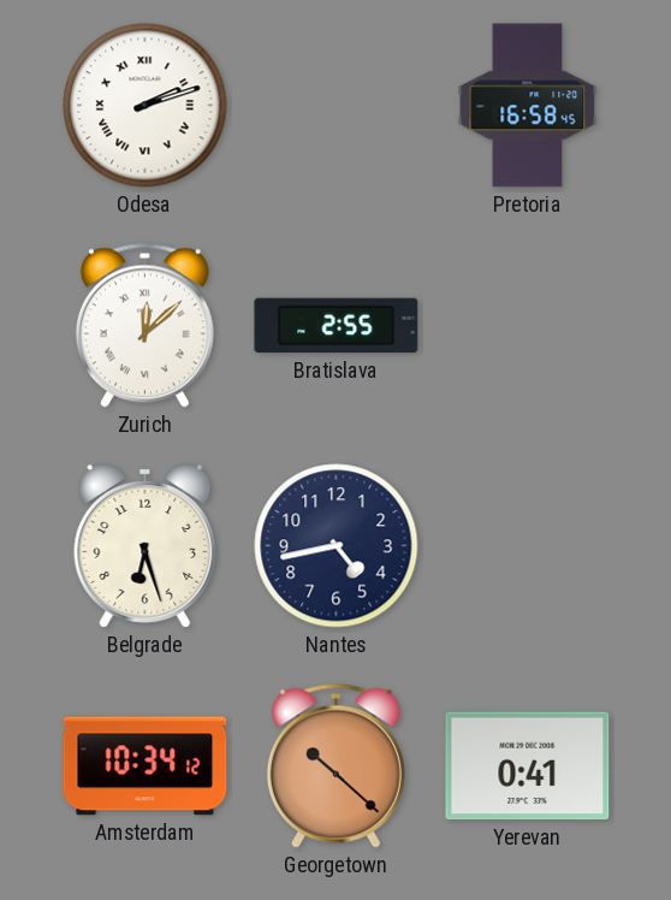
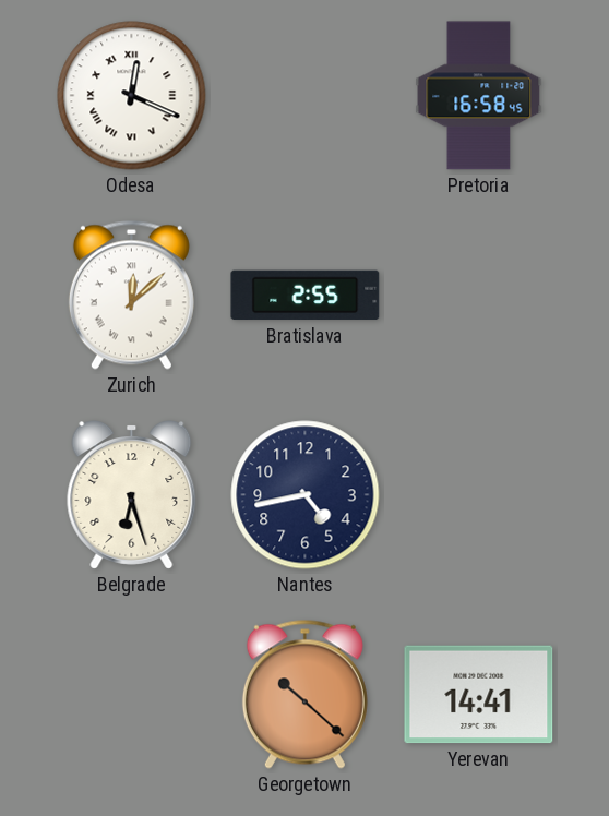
Odesa: 2:12 -> 12:19
Amsterdam: 10:34 -> none
Yerevan: 0:41 -> 14:41
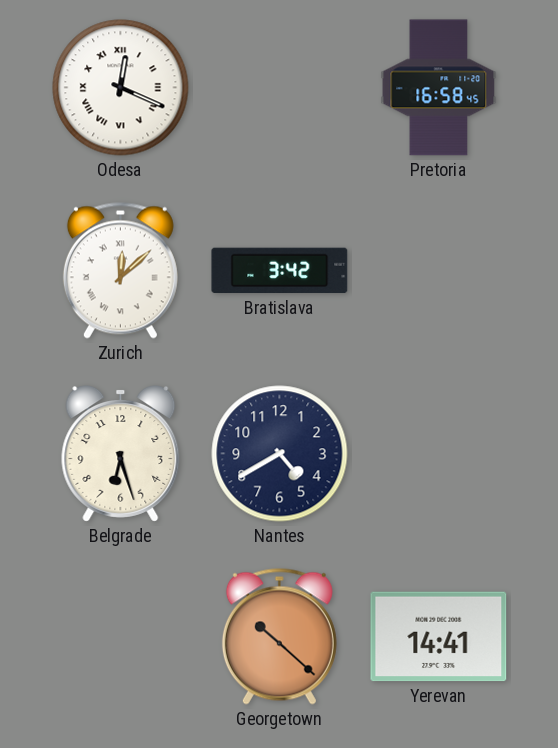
Bratislava: 2:55 -> 3:42
Nantes: 4:43 -> 4:40
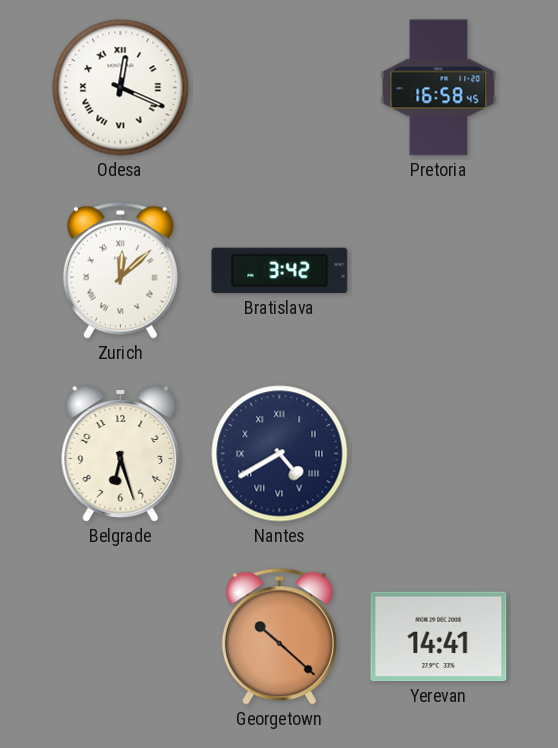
Nantes numerals: Arabic -> Roman
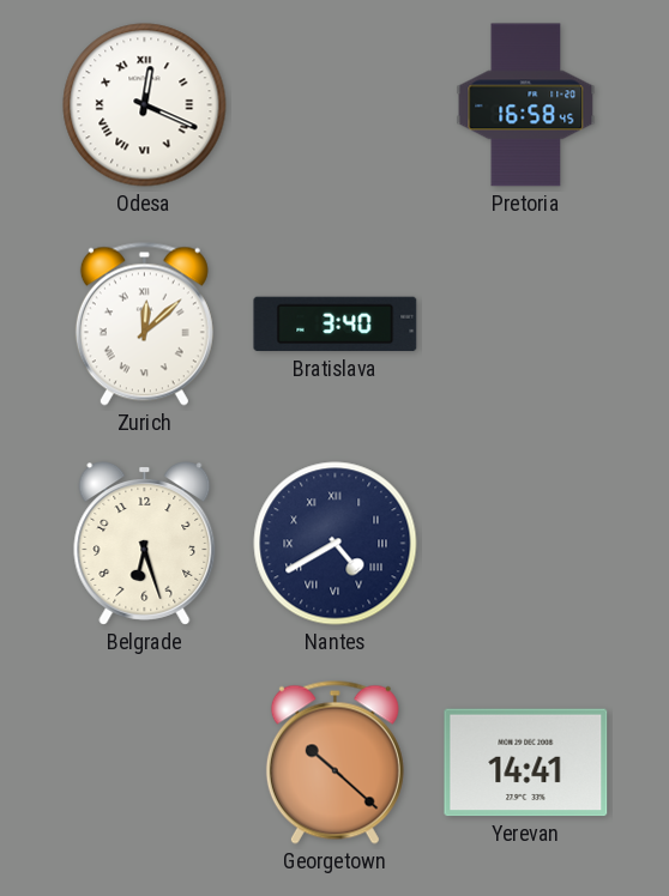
Bratislava: 3:42 -> 3:40
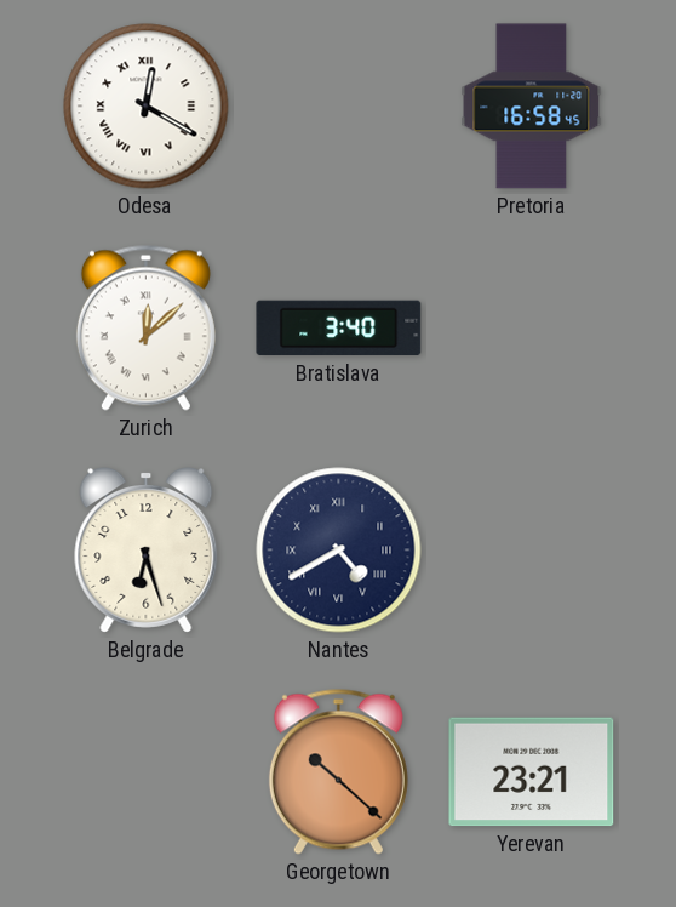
Odesa: 12:19 -> 12:20
Yerevan: 14:41 -> 23:21
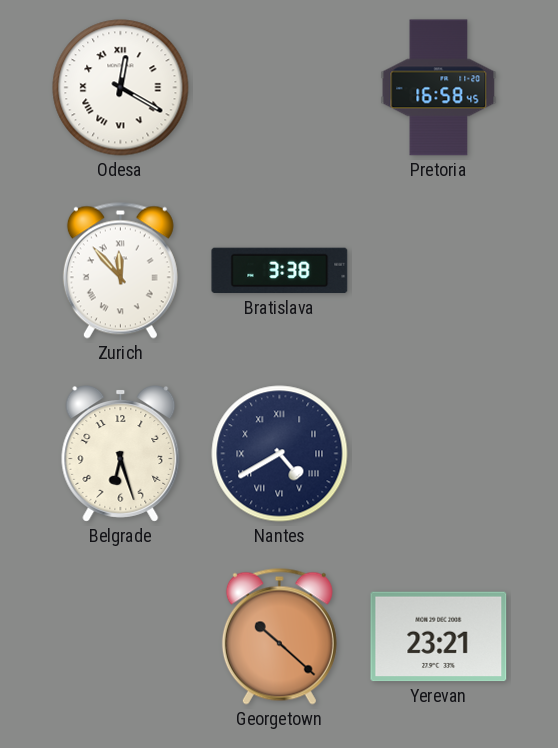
Zurich: 12:08 -> 11:53
Bratislava: 3:40 -> 3:38
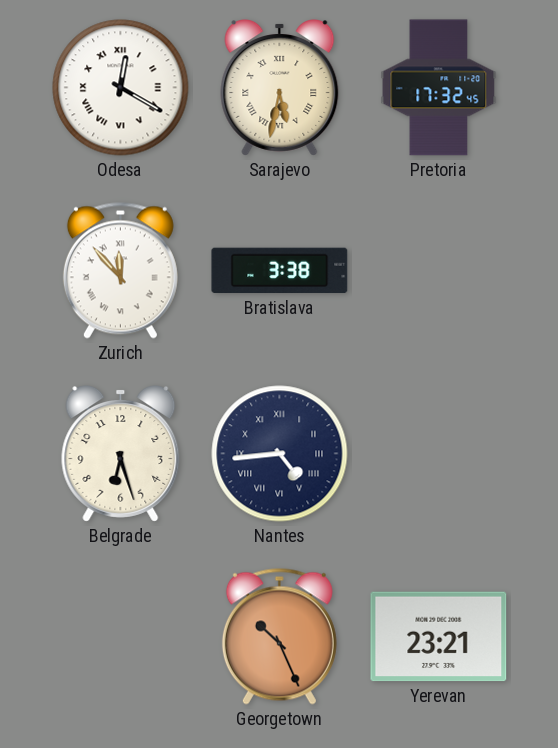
Sarajevo: none -> 5:32
Pretoria: 16:58 -> 17:32
Nantes: 4:40 -> 4:44
Georgetown: 10:22 -> 10:26
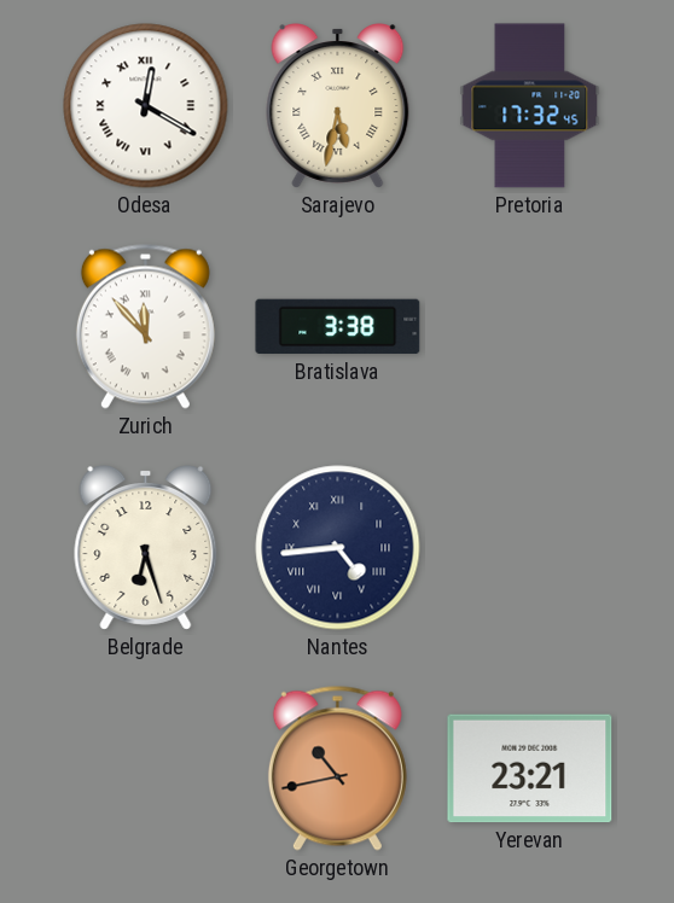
Georgetown: 10:26 -> 10:43
